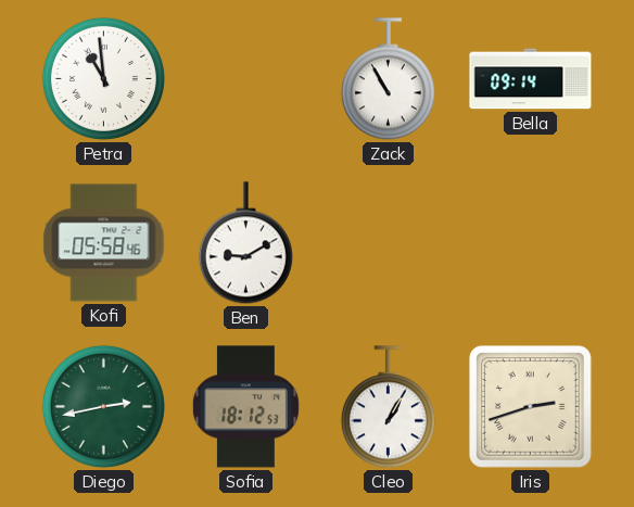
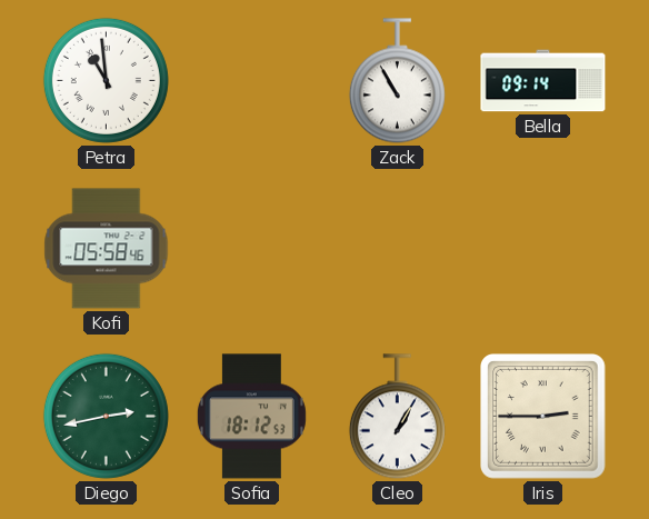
Ben: 9:10 -> none
Iris: 2:42 -> 2:45
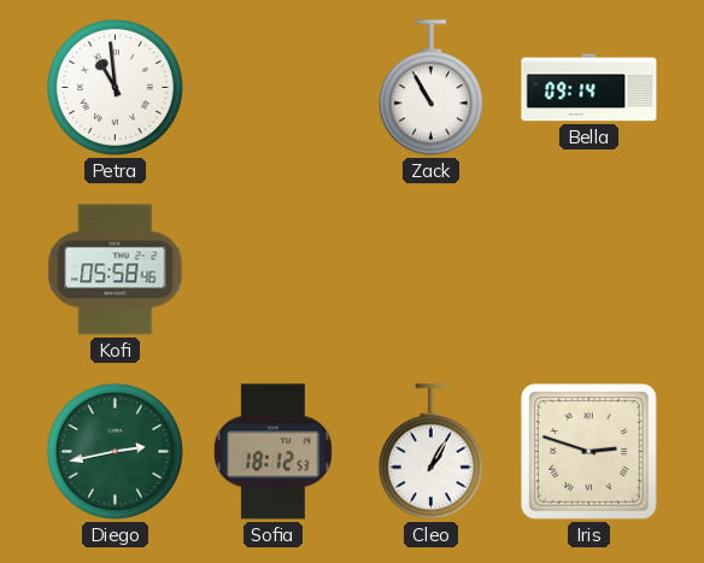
Iris: 2:45 -> 2:48
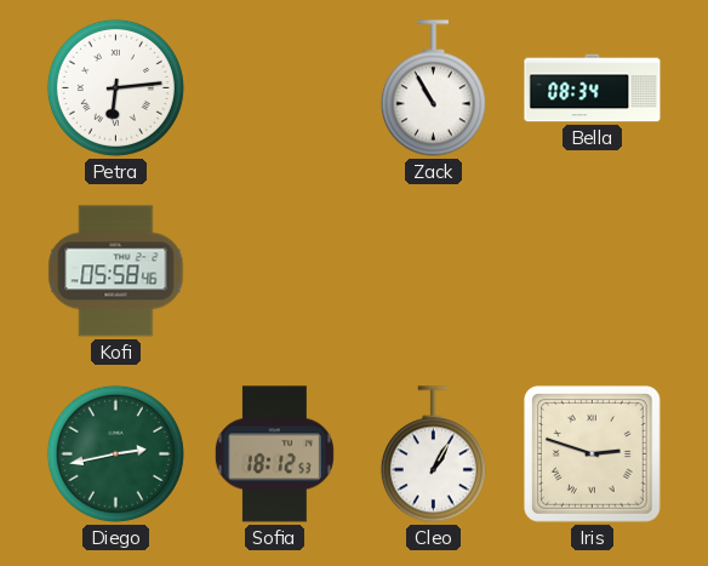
Petra: 10:59 -> 6:14
Bella: 09:14 -> 08:34
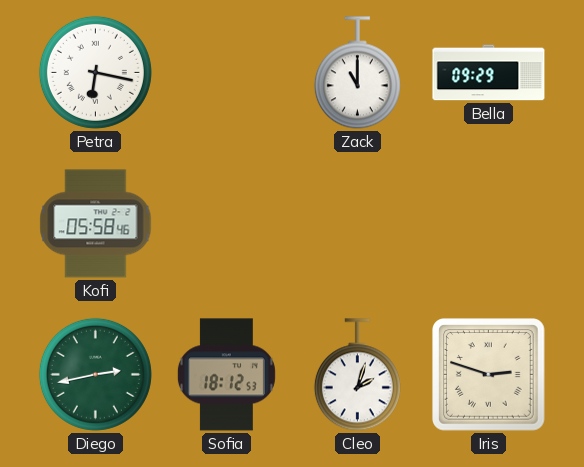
Petra: 6:14 -> 6:17
Zack: 10:55 -> 11:00
Bella: 08:34 -> 09:29
Cleo: 1:05 -> 2:03
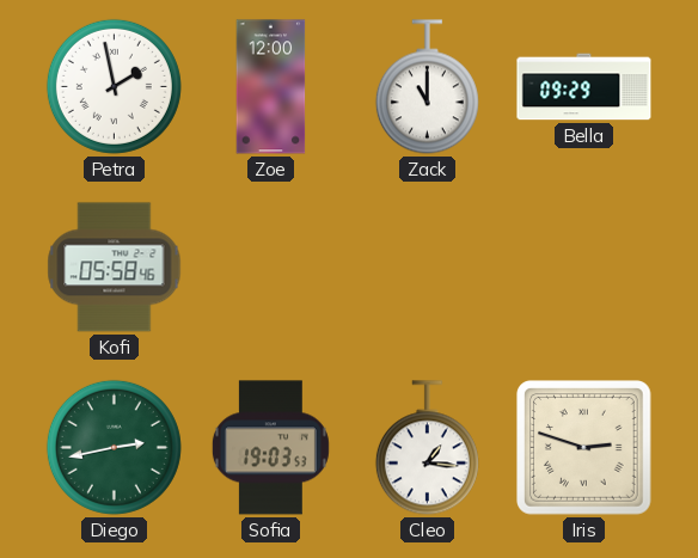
Petra: 6:17 -> 1:58
Zoe: none -> 12:00
Sofia: 18:12 -> 19:03
Cleo: 2:03 -> 1:16
